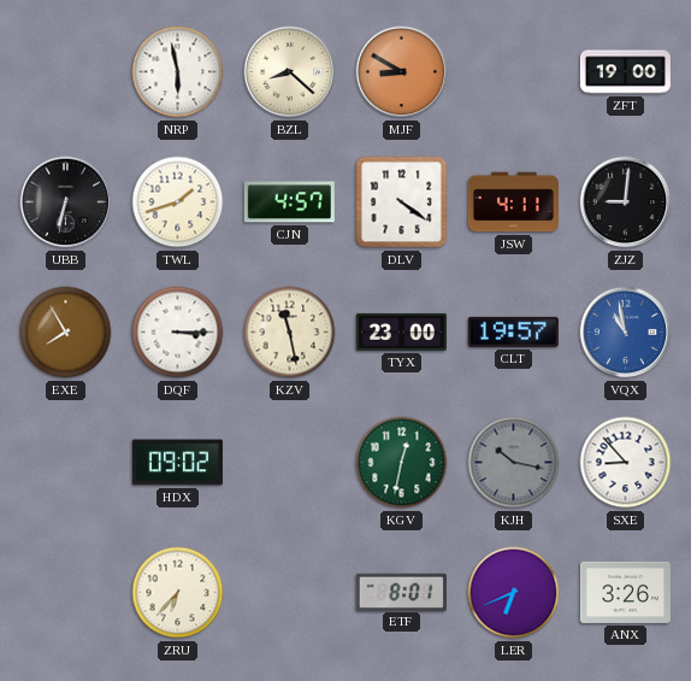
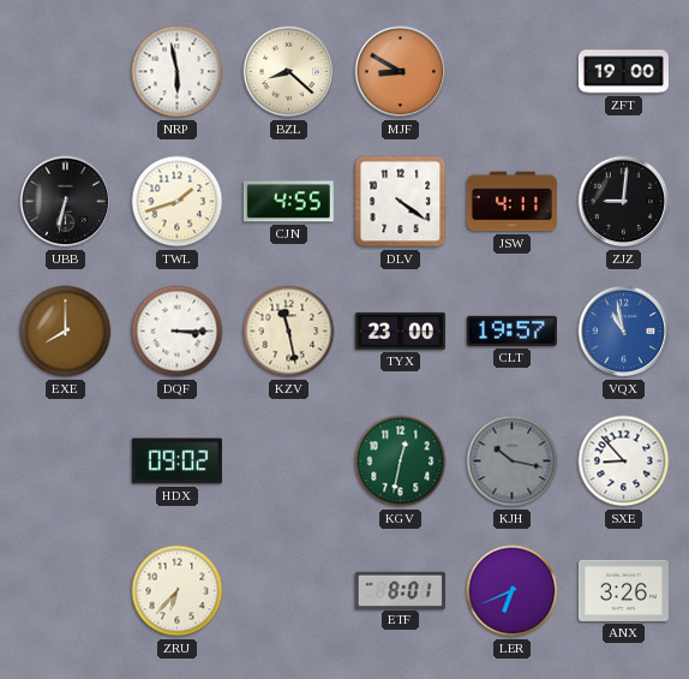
CJN: 4:57 -> 4:55
EXE: 7:55 -> 8:00
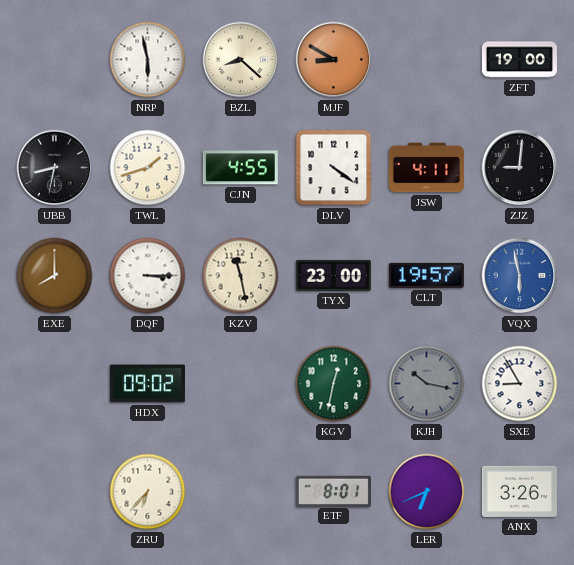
UBB: 6:32 -> 8:32
VQX: 10:58 -> 5:58
SXE: 8:53 -> 8:55
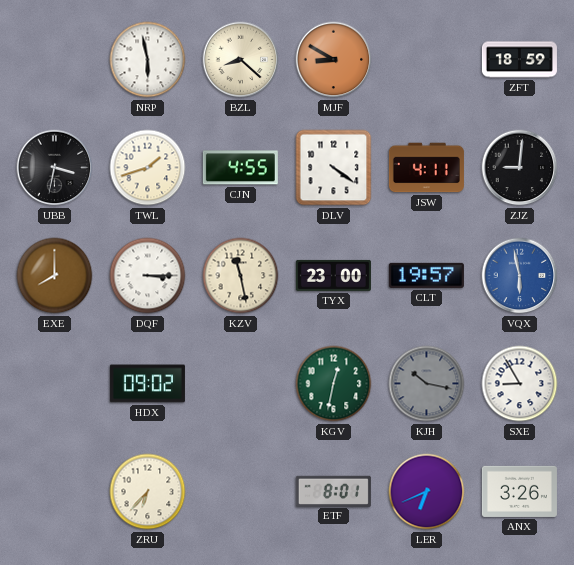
ZFT: 19:00 -> 18:59
UBB: 8:32 -> 3:32
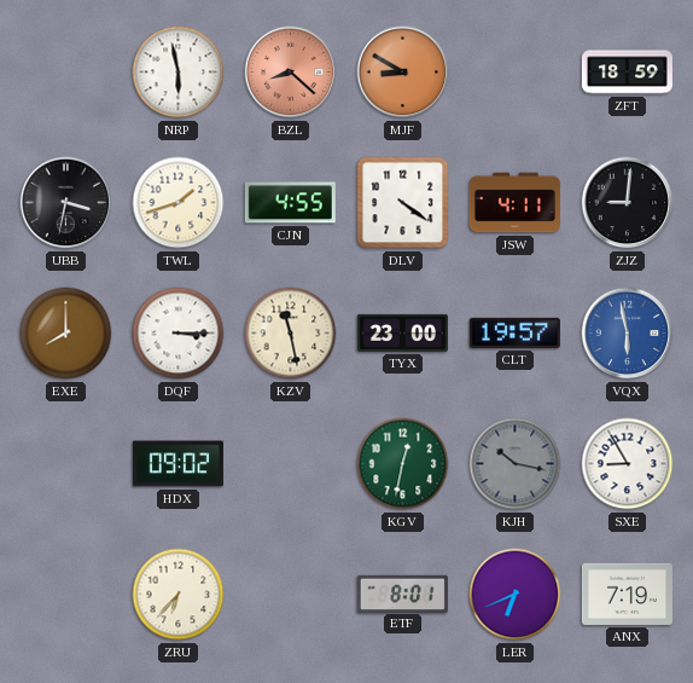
BZL dial: cream -> salmon
ANX: 3:26 -> 7:19
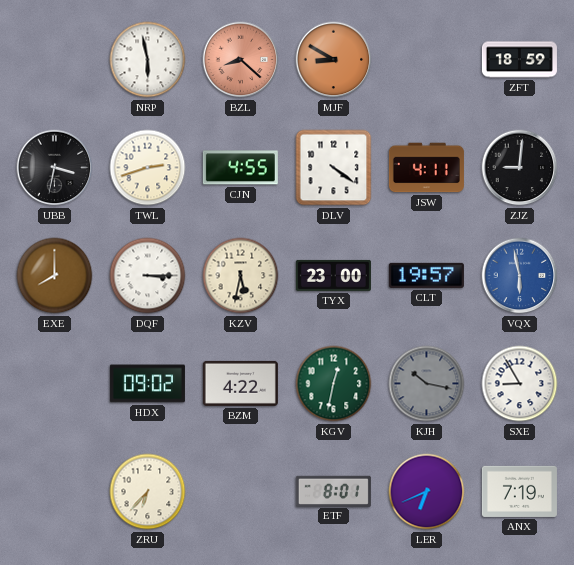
TWL: 1:42 -> 2:42
KZV: 11:28 -> 5:32
BZM: none -> 4:22
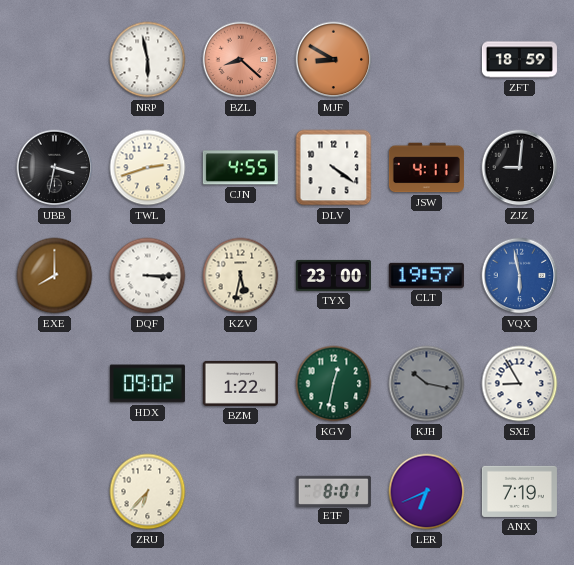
BZM: 4:22 -> 1:22
